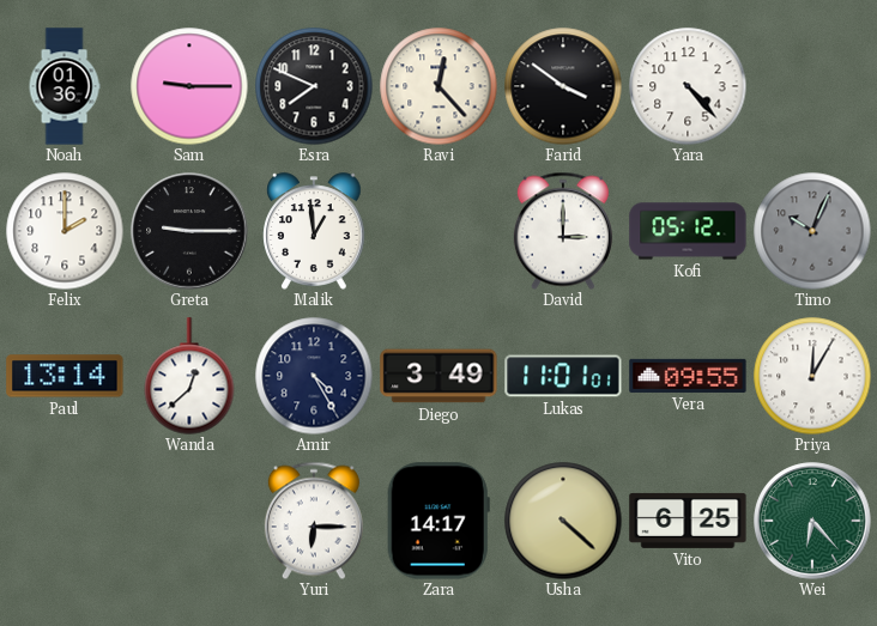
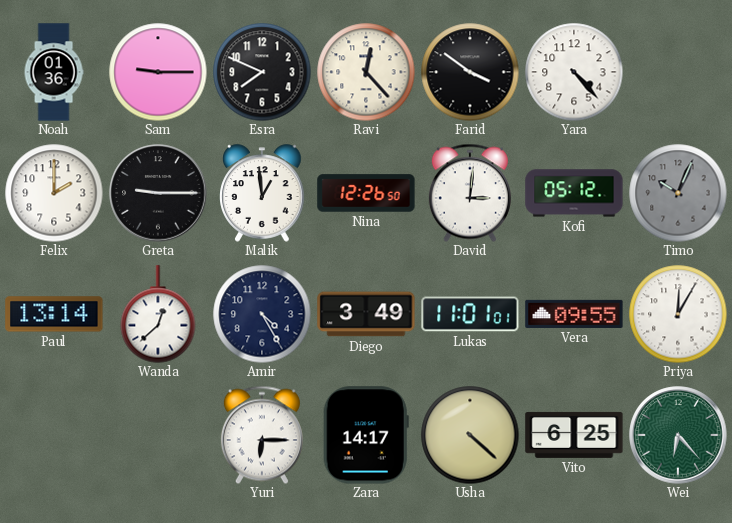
Nina: none -> 12:26
David: 3:00 -> 3:01
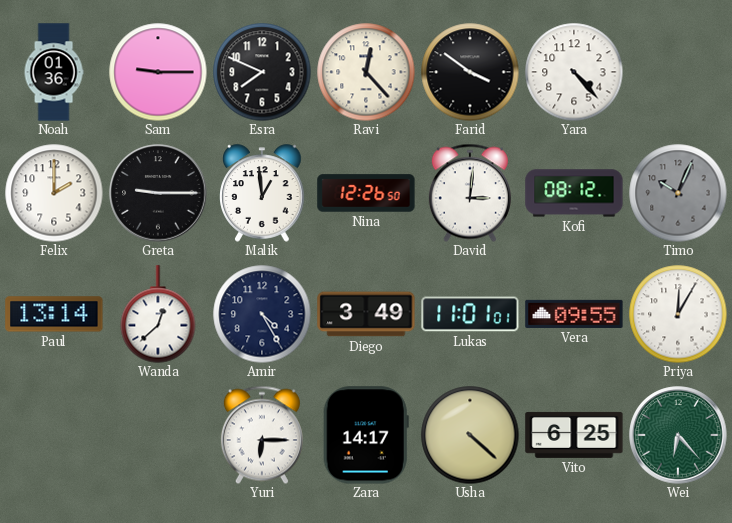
Kofi: 05:12 -> 08:12
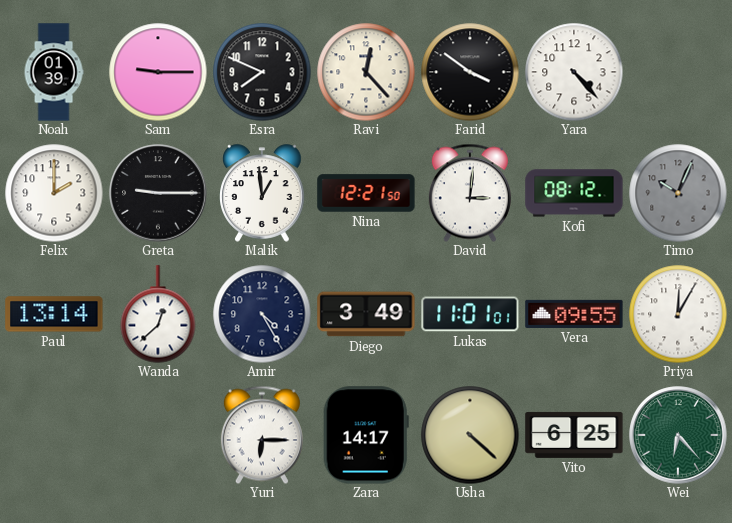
Noah: 01:36 -> 01:39
Nina: 12:26 -> 12:21
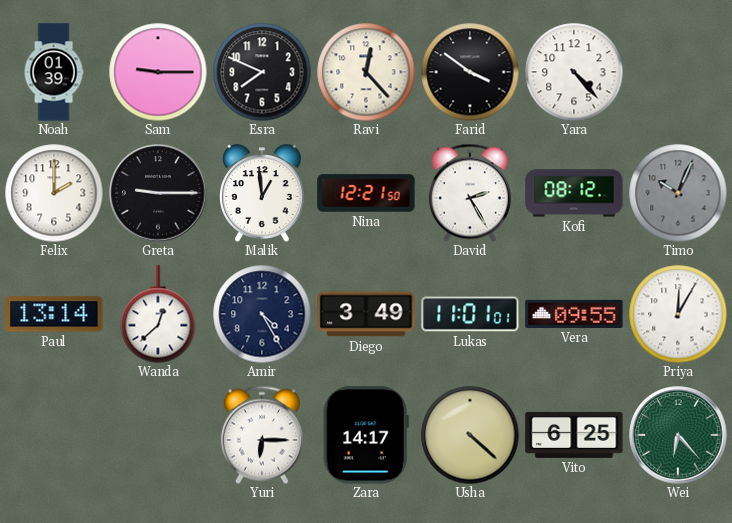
David: 3:01 -> 2:25
